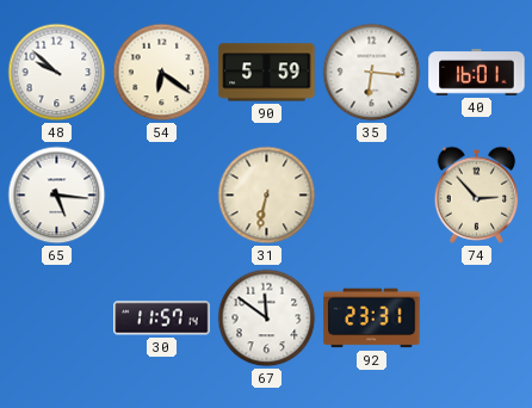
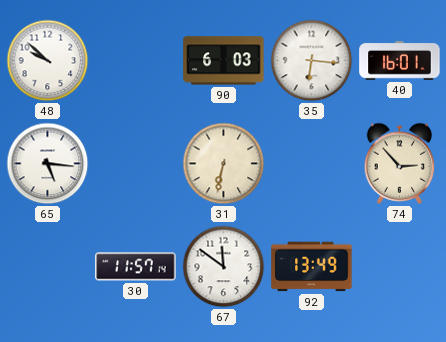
54: 6:21 -> none
90: 5:59 -> 6:03
92: 23:31 -> 13:49
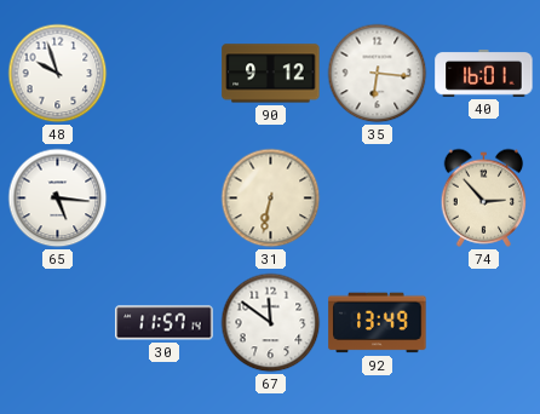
48: 9:52 -> 9:57
90: 6:03 -> 9:12
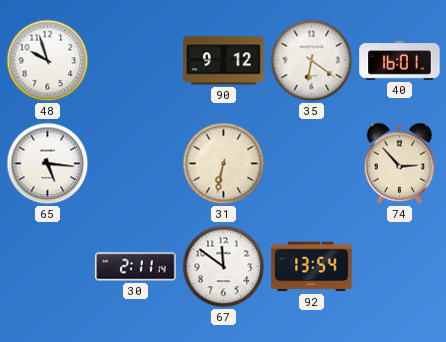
35: 6:16 -> 6:21
30: 11:57 -> 2:11
92: 13:49 -> 13:54
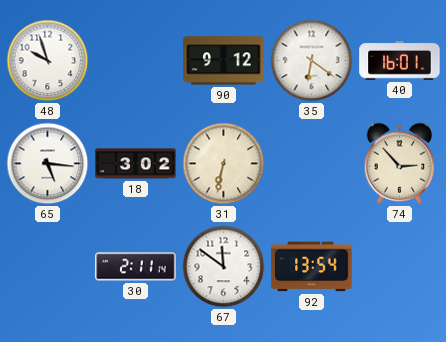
18: none -> 3:02
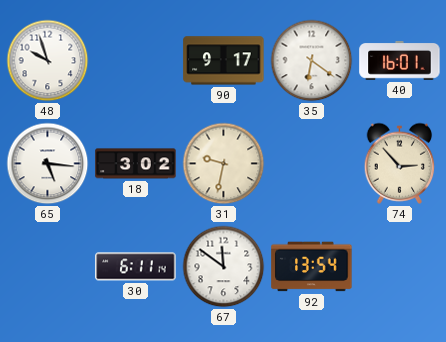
90: 9:12 -> 9:17
31: 6:32 -> 9:32
30: 2:11 -> 6:11
